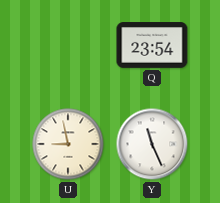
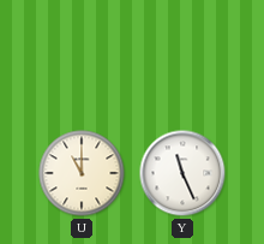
Q: 23:54 -> none
U: 8:58 -> 11:00
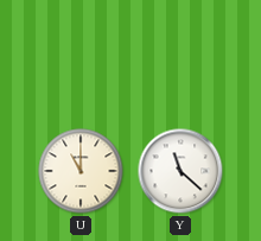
Y: 11:26 -> 11:22
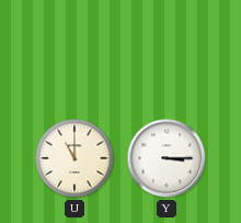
Y: 11:22 -> 3:15
